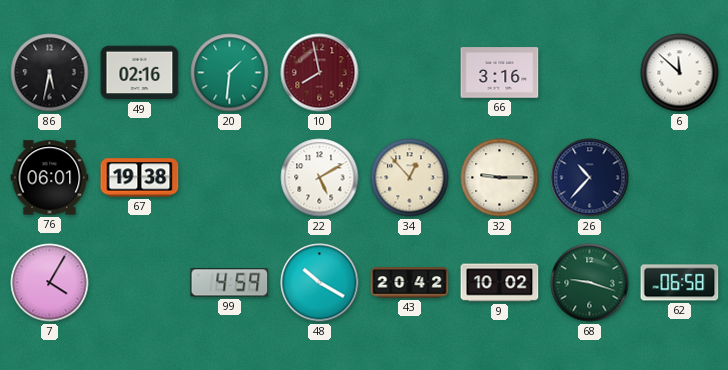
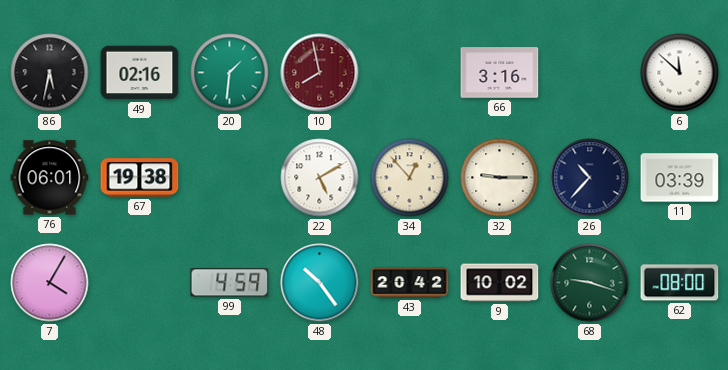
11: none -> 03:39
48: 10:20 -> 10:24
62: 06:58 -> 08:00
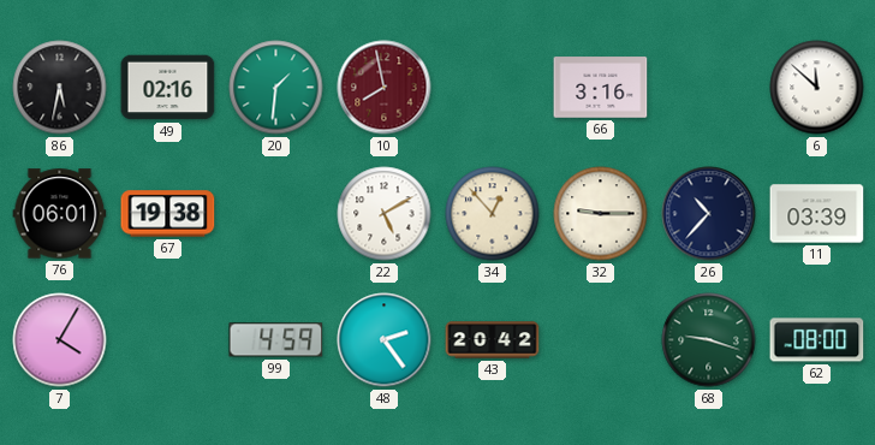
48: 10:24 -> 2:24
9: 10:02 -> none
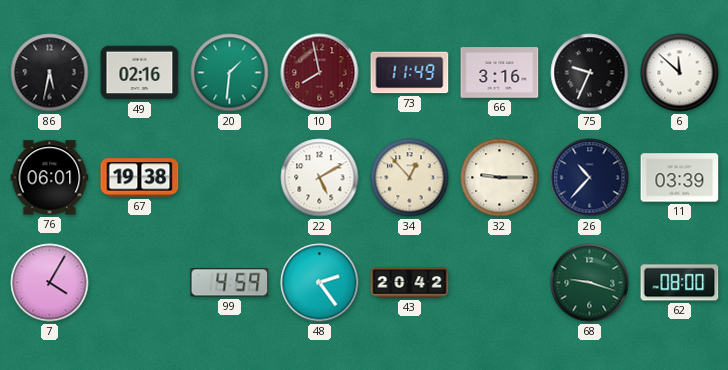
73: none -> 11:49
75: none -> 9:34
